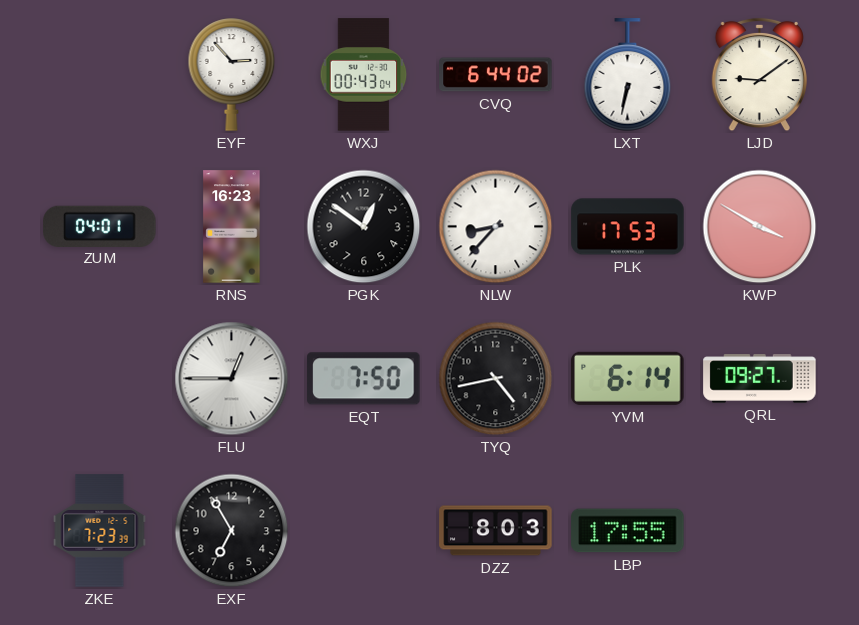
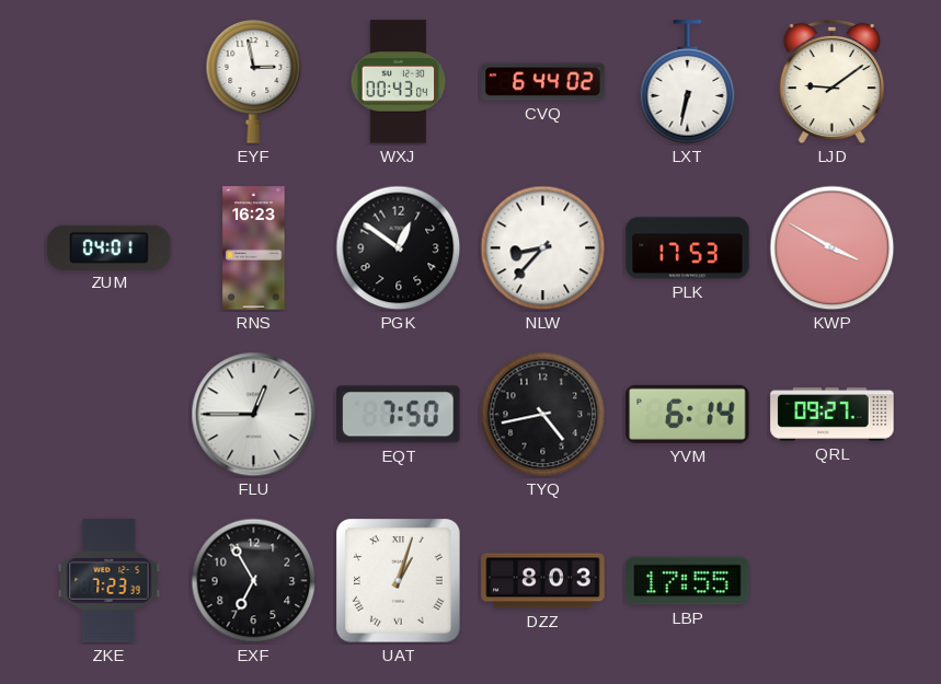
EYF: 2:53 -> 2:58
UAT: none -> 1:03
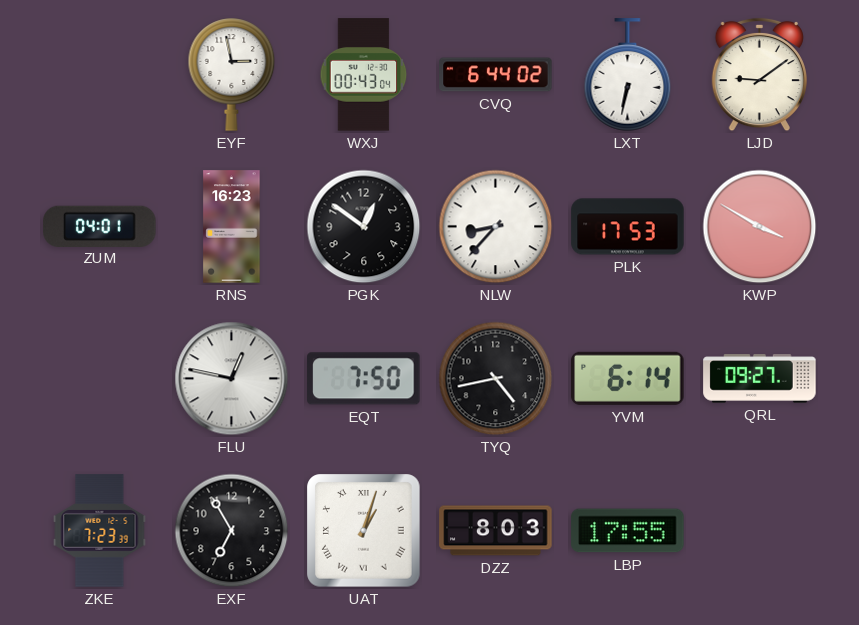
FLU: 12:45 -> 12:47
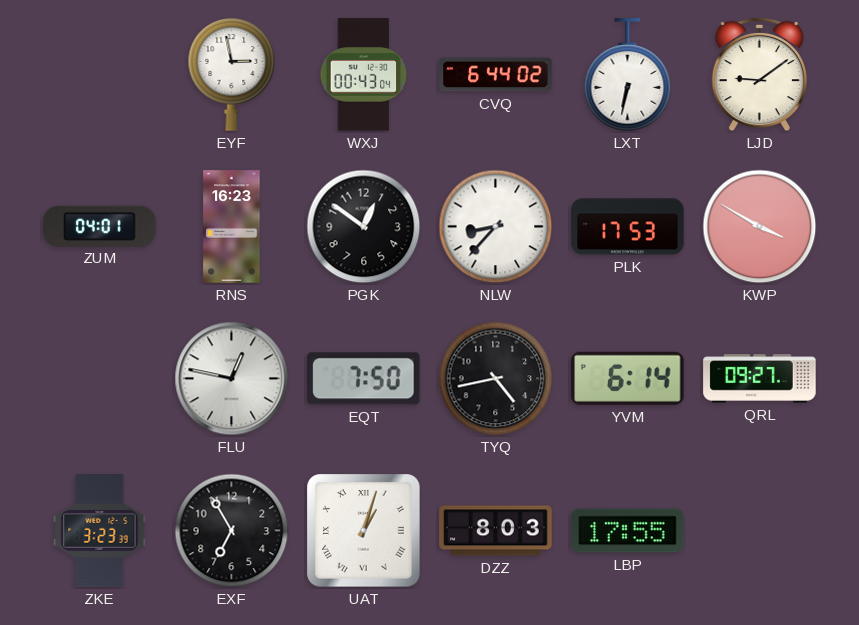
ZKE: 7:23 -> 3:23
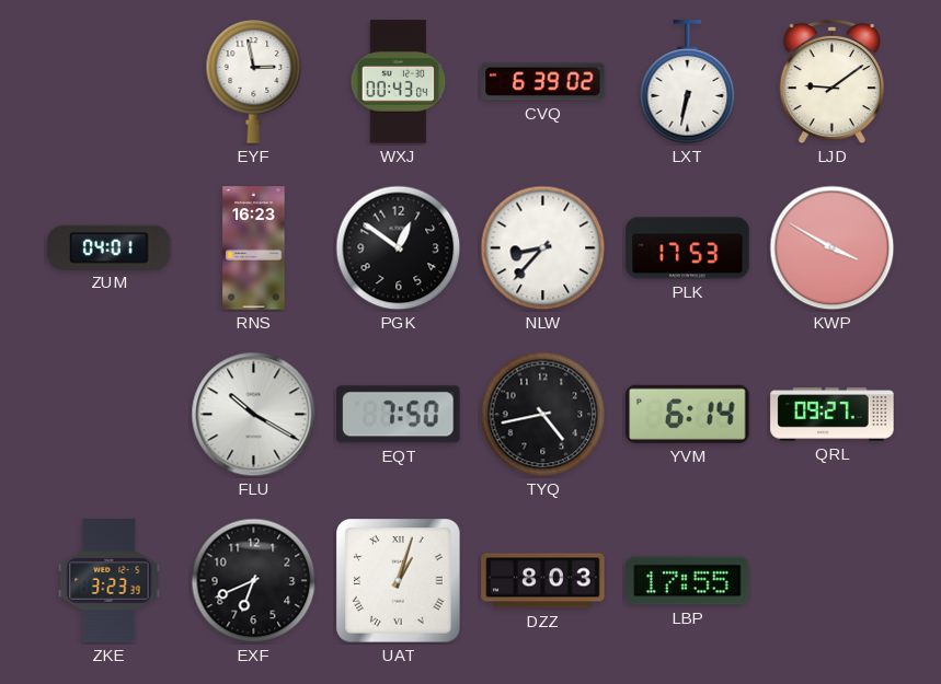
CVQ: 6:44 -> 6:39
FLU: 12:47 -> 10:20
EXF: 6:55 -> 6:41
